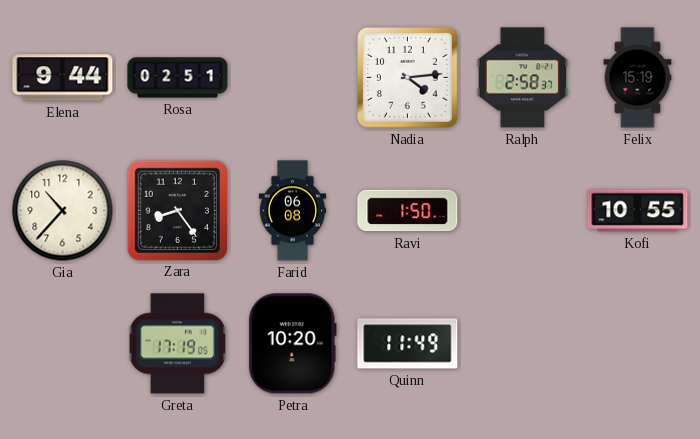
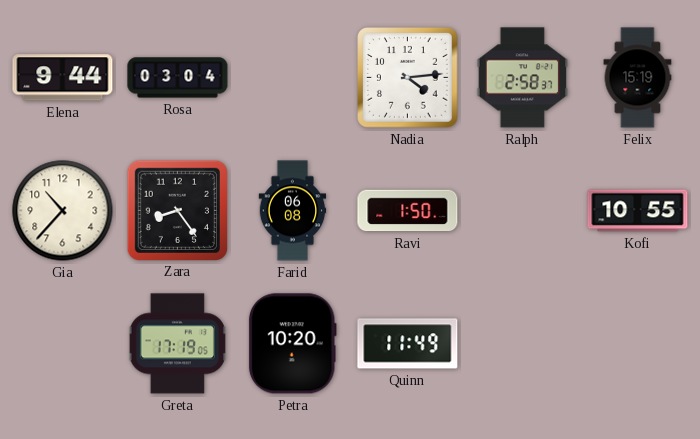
Rosa: 02:51 -> 03:04
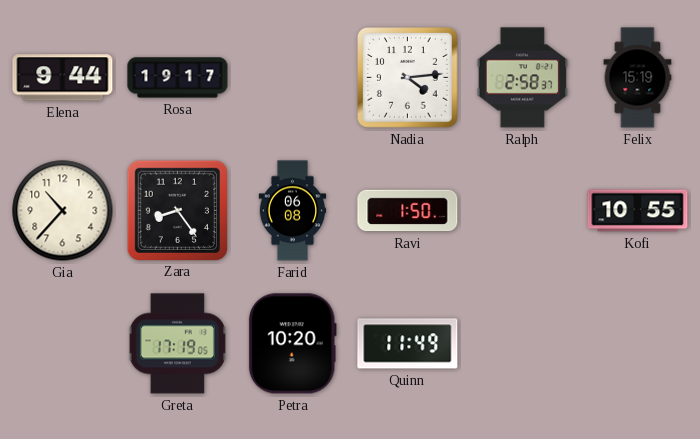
Rosa: 03:04 -> 19:17
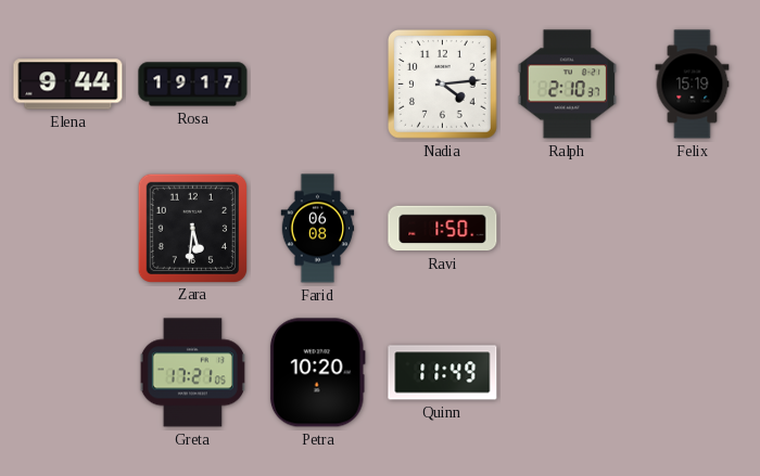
Ralph: 2:58 -> 2:10
Gia: 10:37 -> none
Zara: 8:24 -> 5:31
Kofi: 10:55 -> none
Greta: 17:19 -> 17:21
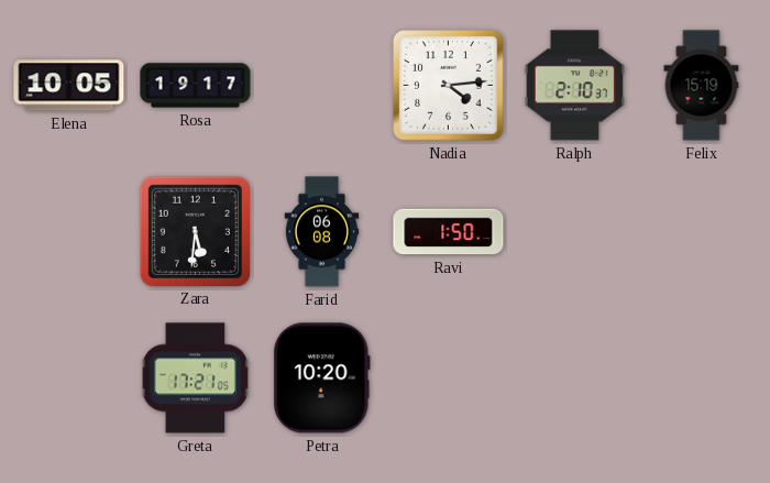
Elena: 9:44 -> 10:05
Quinn: 11:49 -> none
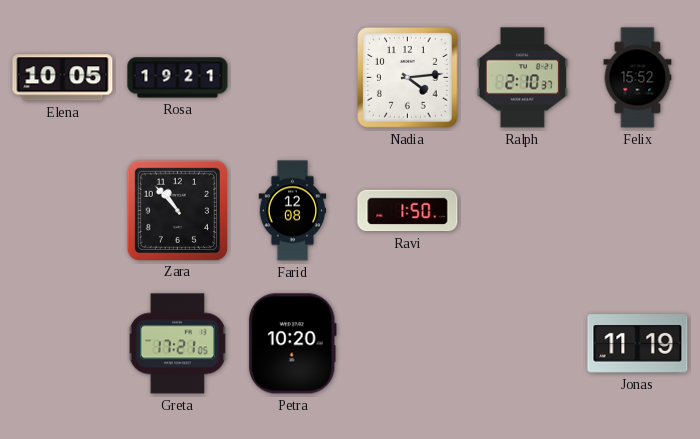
Rosa: 19:17 -> 19:21
Felix: 15:19 -> 15:52
Zara: 5:31 -> 10:53
Farid: 06:08 -> 12:08
Jonas: none -> 11:19
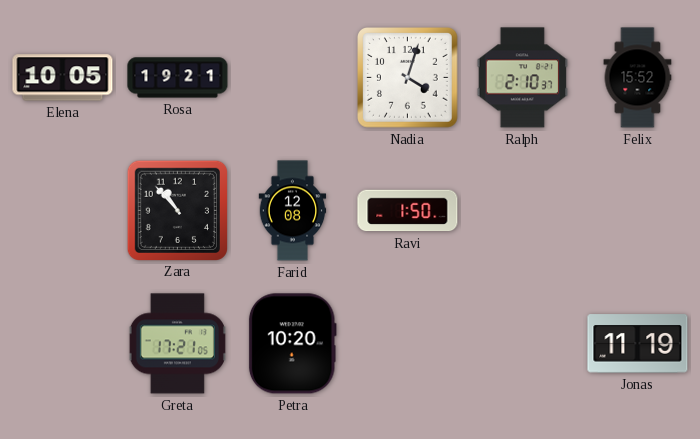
Nadia: 4:14 -> 4:03
